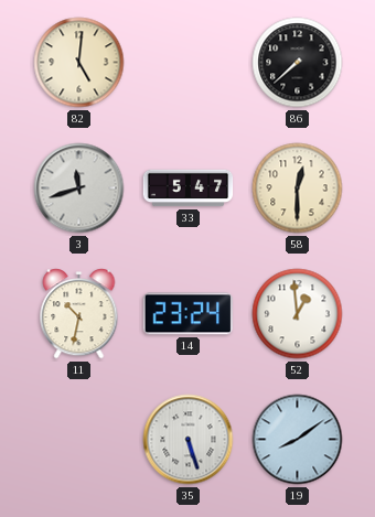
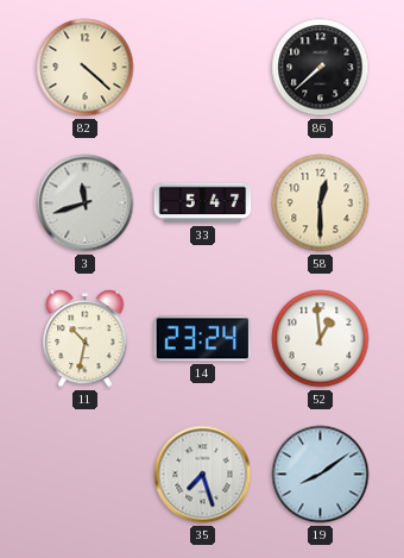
82: 5:01 -> 4:22
35: 5:27 -> 7:27
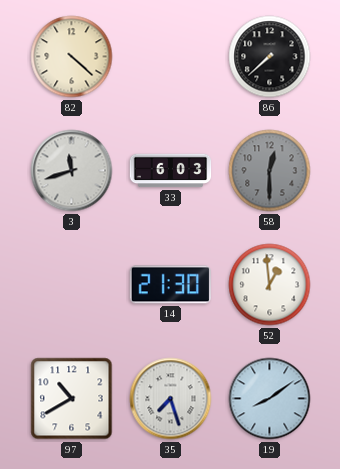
33: 5:47 -> 6:03
58 dial: cream -> grey
11: 10:32 -> none
14: 23:24 -> 21:30
97: none -> 10:40
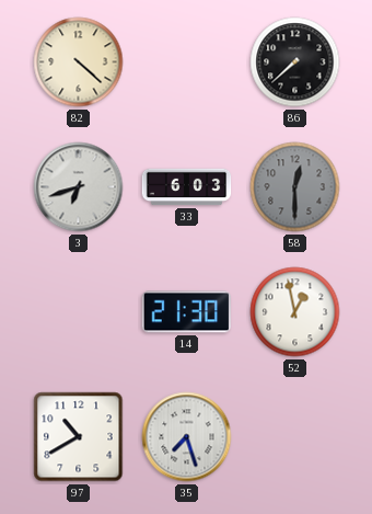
3: 11:42 -> 6:42
52: 12:59 -> 12:58
19: 8:09 -> none
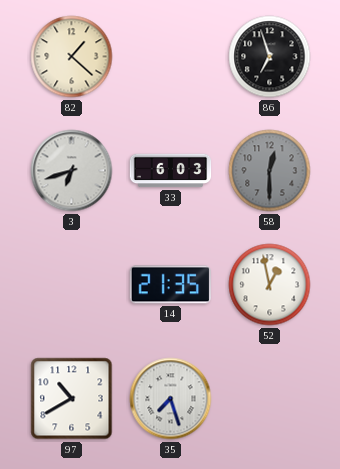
82: 4:22 -> 1:22
86: 7:38 -> 6:57
14: 21:30 -> 21:35
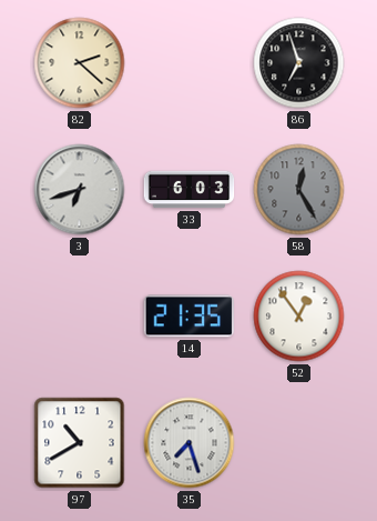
82: 1:22 -> 2:22
58: 12:30 -> 12:25
52: 12:58 -> 12:54
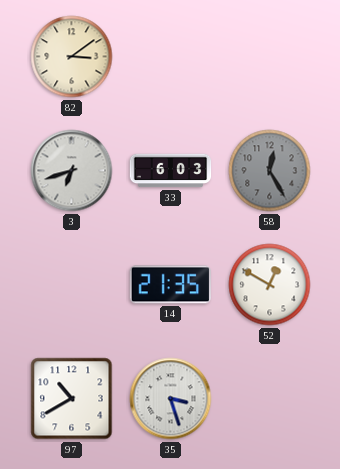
82: 2:22 -> 3:09
86: 6:57 -> none
52: 12:54 -> 12:50
35: 7:27 -> 3:27
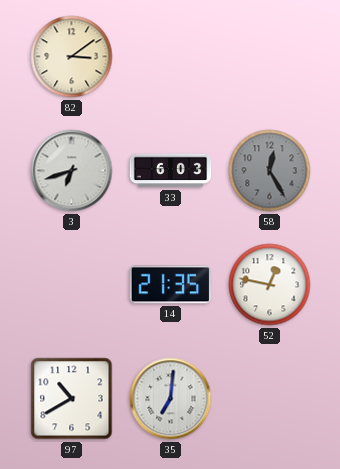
52: 12:50 -> 12:47
35: 3:27 -> 7:01
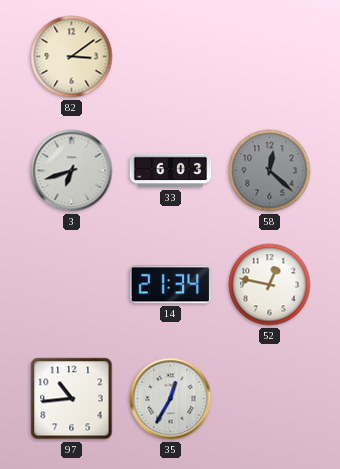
58: 12:25 -> 12:22
14: 21:35 -> 21:34
97: 10:40 -> 10:44
35: 7:01 -> 12:35
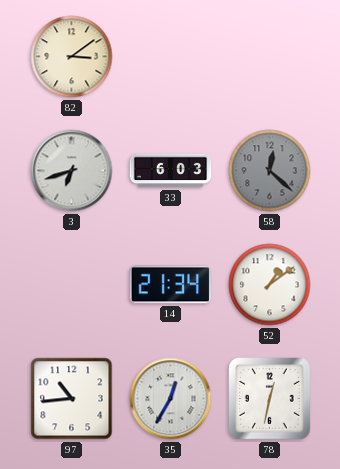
52: 12:47 -> 1:09
78: none -> 12:32
